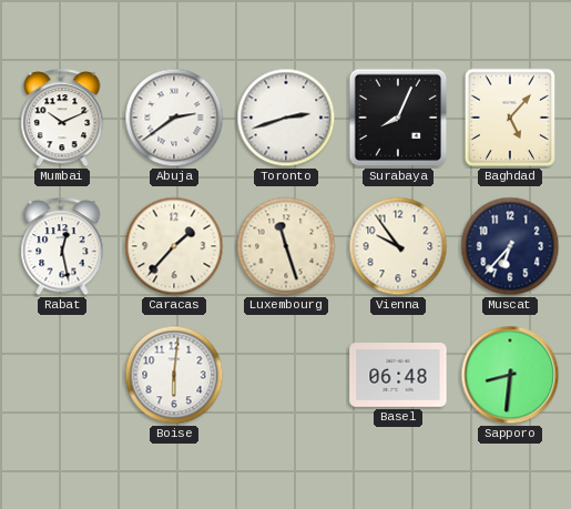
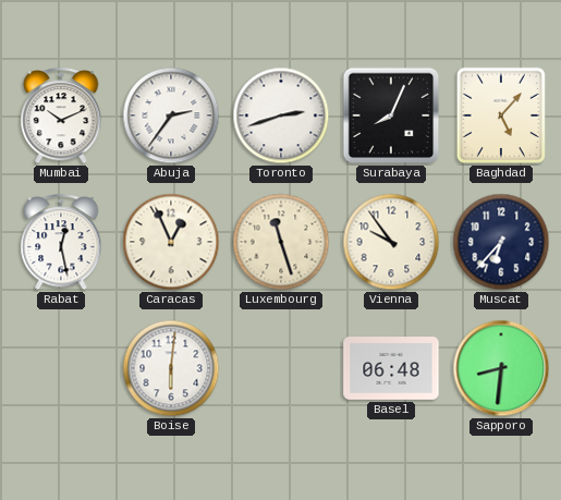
Abuja: 2:39 -> 2:36
Caracas: 1:37 -> 12:56
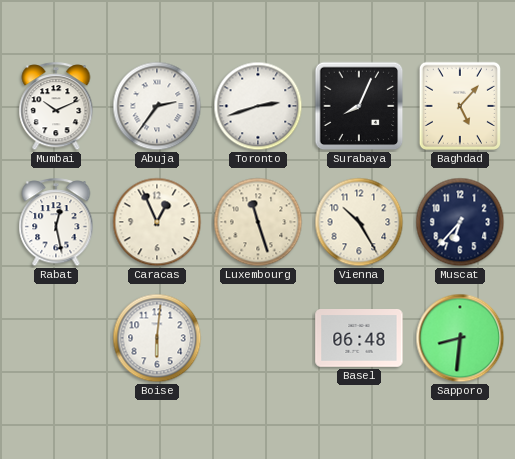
Vienna: 9:54 -> 10:25
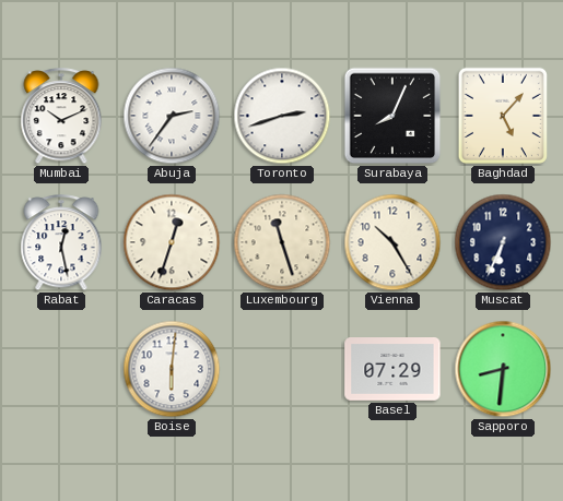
Caracas: 12:56 -> 12:33
Muscat: 6:37 -> 6:34
Basel: 06:48 -> 07:29
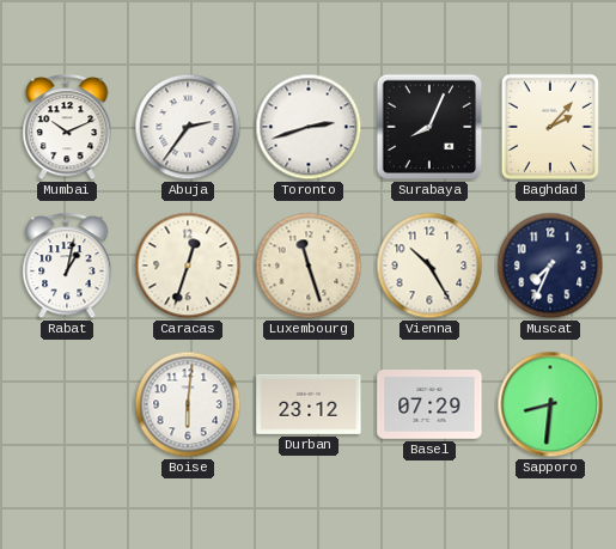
Baghdad: 5:07 -> 2:07
Rabat: 12:28 -> 1:02
Muscat: 6:34 -> 7:34
Durban: none -> 23:12
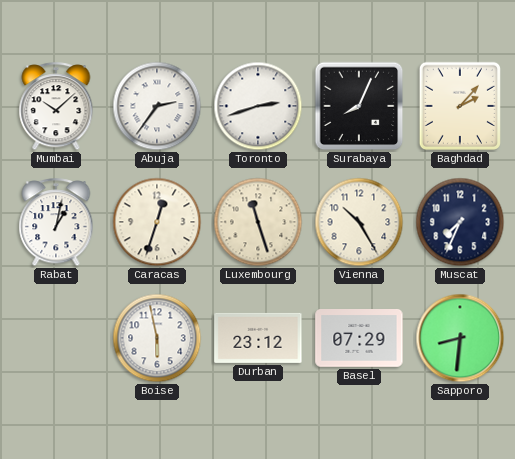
Mumbai: 10:11 -> 10:08
Boise: 6:01 -> 5:58
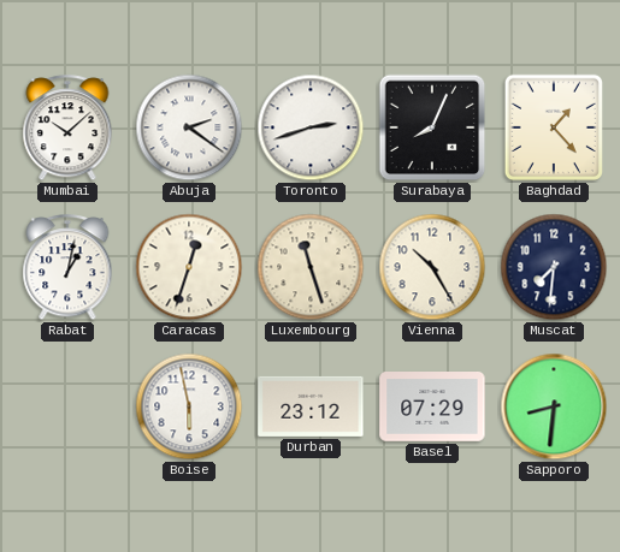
Abuja: 2:36 -> 2:21
Baghdad: 2:07 -> 1:23
Muscat: 7:34 -> 7:31
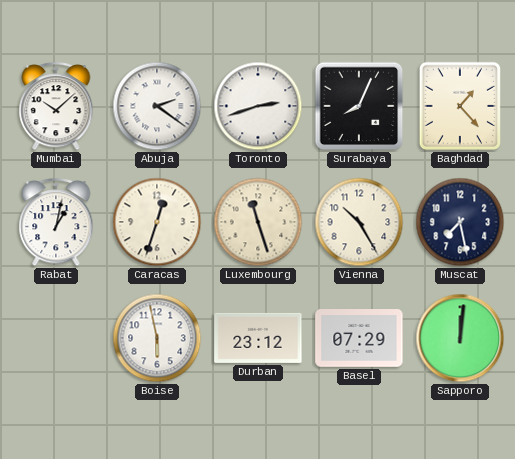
Muscat: 7:31 -> 7:28
Sapporo: 8:31 -> 12:01
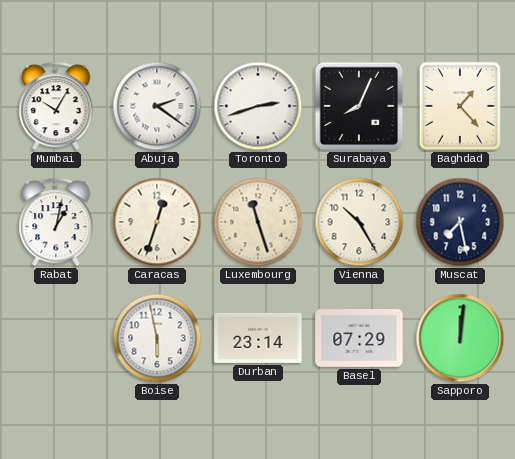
Mumbai: 10:08 -> 10:05
Durban: 23:12 -> 23:14
